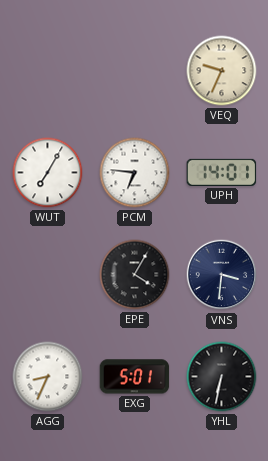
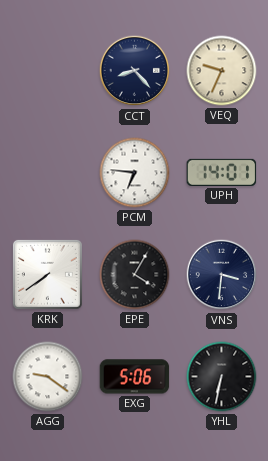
CCT: none -> 8:23
WUT: 7:05 -> none
KRK: none -> 7:39
AGG: 8:34 -> 9:21
EXG: 5:01 -> 5:06
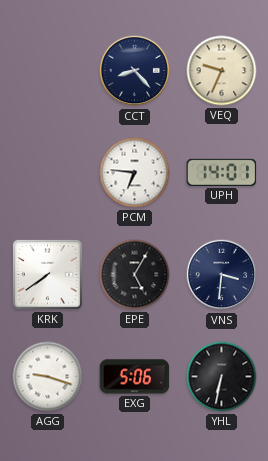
EPE: 4:05 -> 5:05
AGG: 9:21 -> 9:18
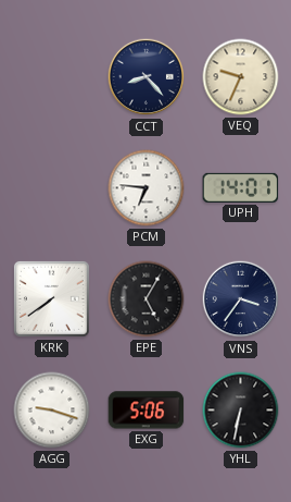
VNS: 3:31 -> 3:36
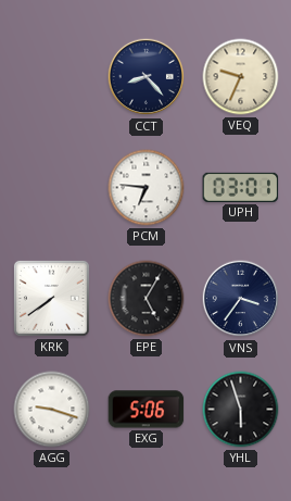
UPH: 14:01 -> 03:01
YHL: 6:32 -> 5:57
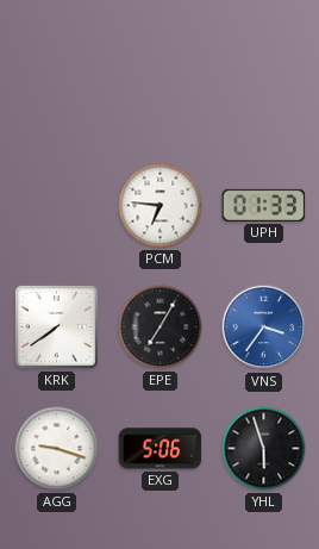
CCT: 8:23 -> none
VEQ: 9:34 -> none
UPH: 03:01 -> 01:33
EPE: 5:05 -> 7:05
VNS dial: navy -> blue
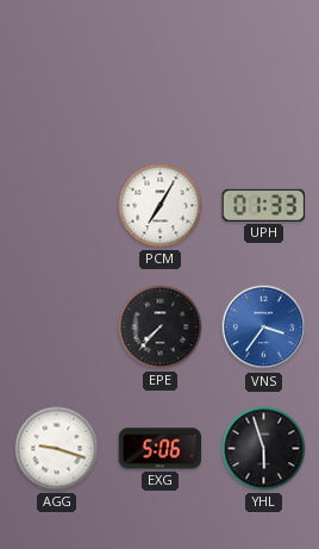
PCM: 6:46 -> 7:05
KRK: 7:39 -> none
EPE: 7:05 -> 7:37
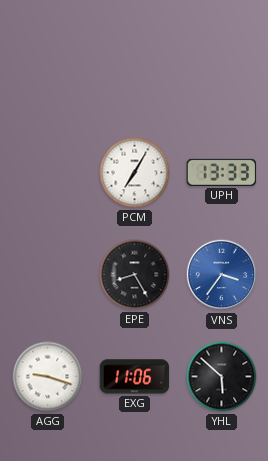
UPH: 01:33 -> 13:33
EPE: 7:37 -> 8:25
EXG: 5:06 -> 11:06
YHL: 5:57 -> 5:52
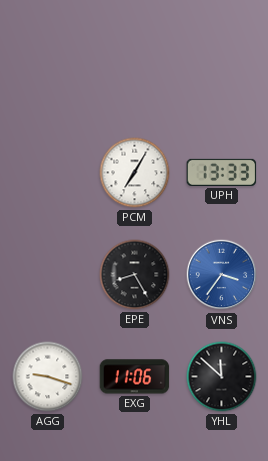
YHL: 5:52 -> 11:52
